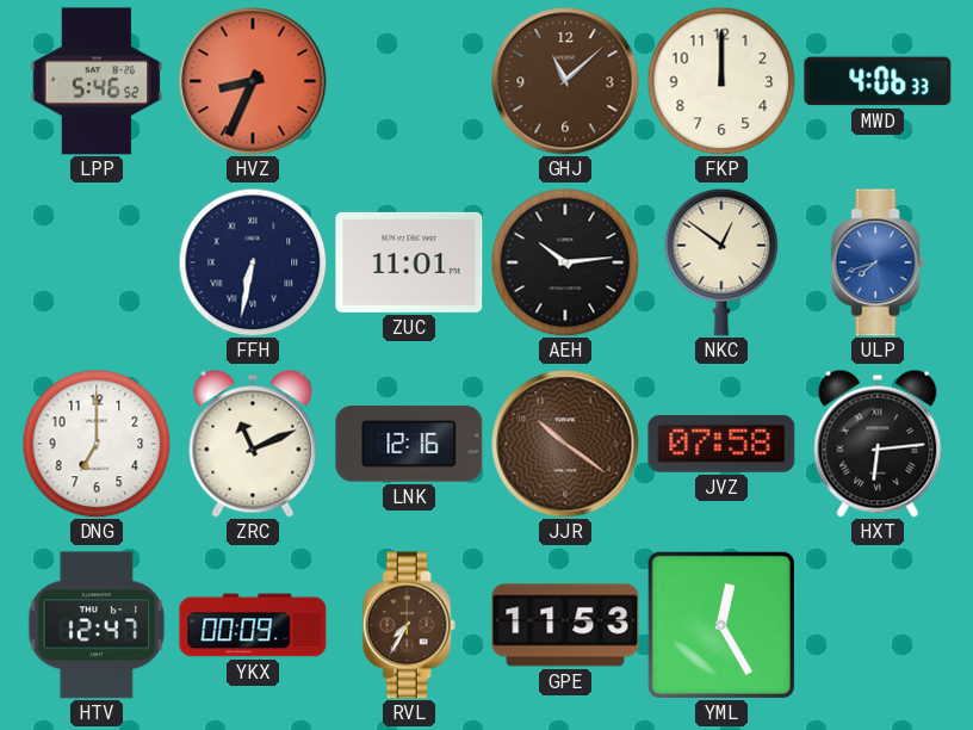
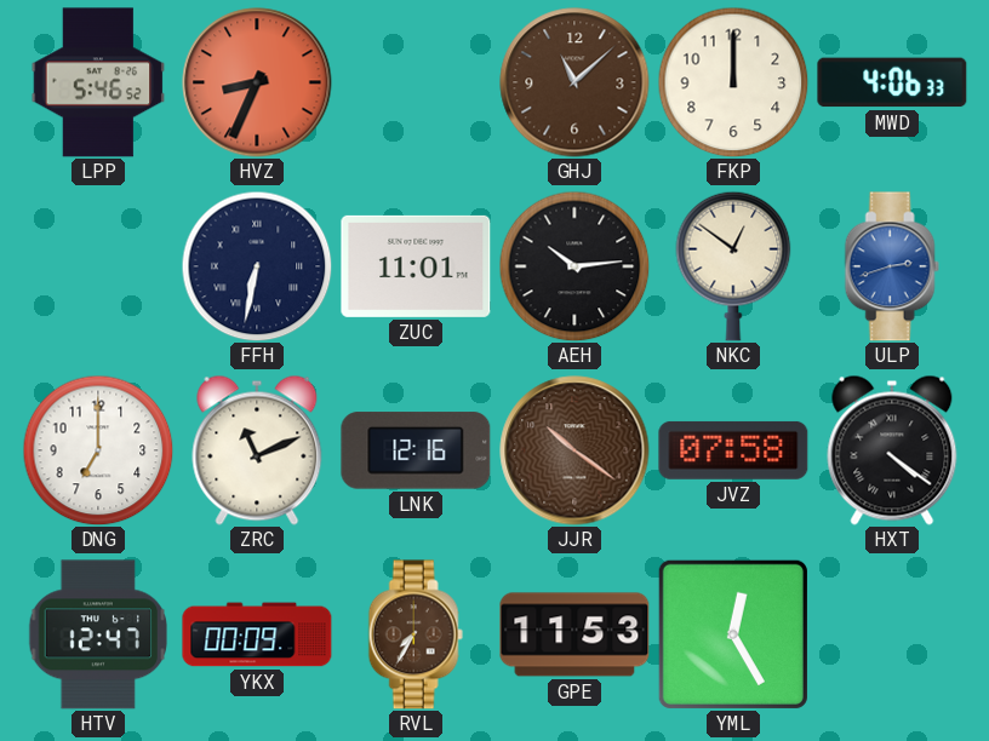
ULP: 7:42 -> 2:42
HXT: 6:14 -> 4:21
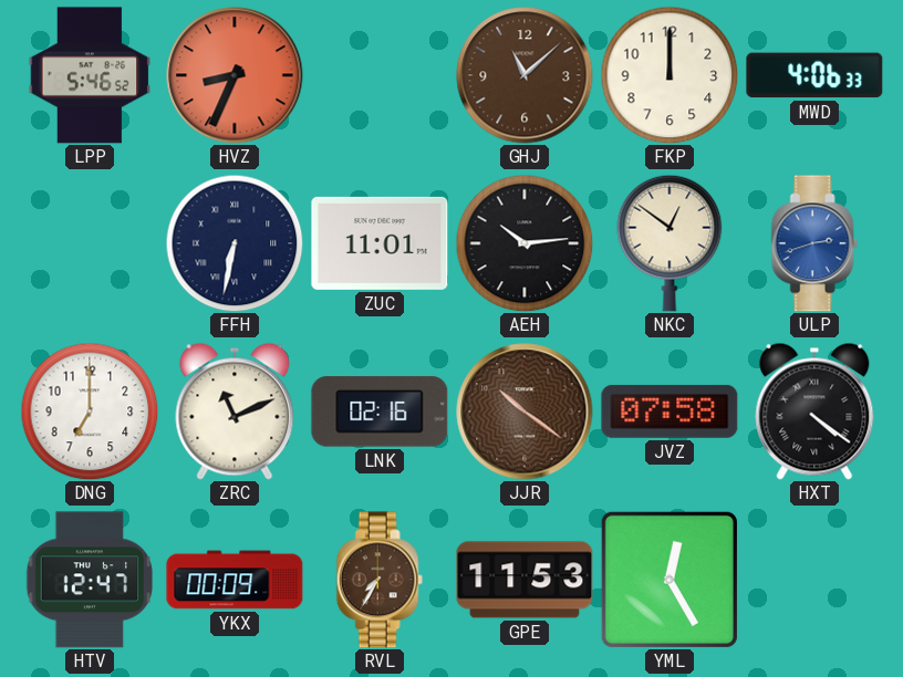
LNK: 12:16 -> 02:16
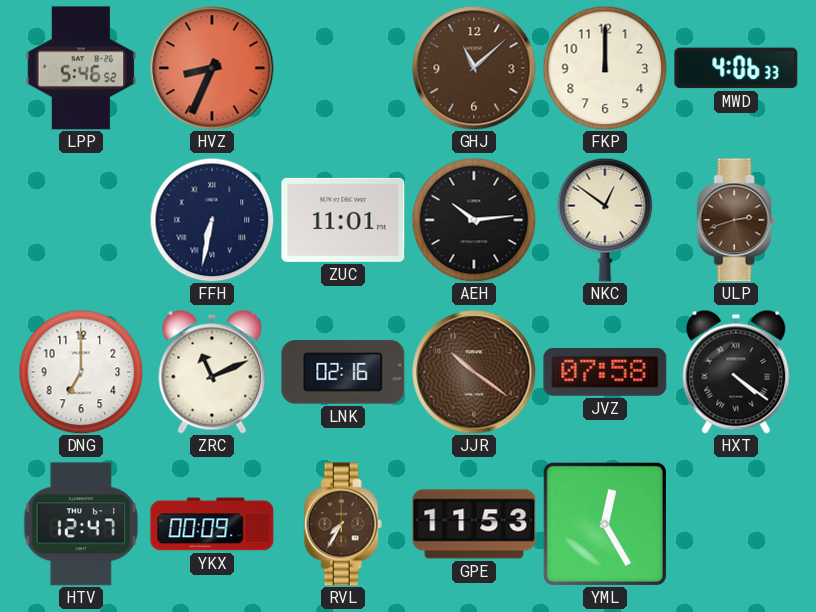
ULP dial: blue -> brown
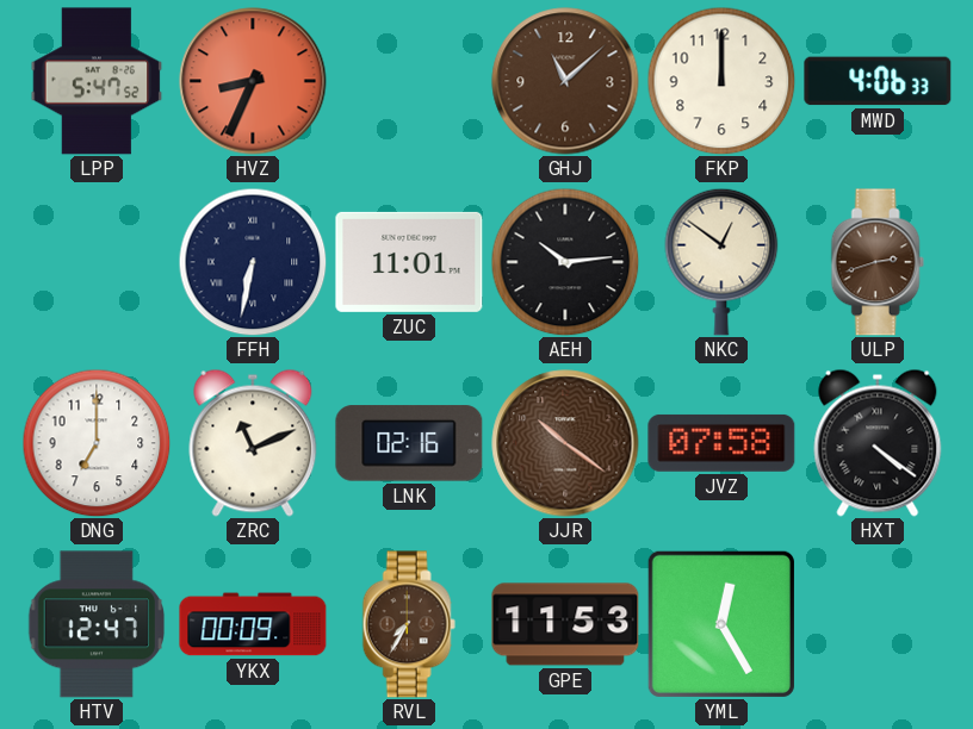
LPP: 5:46 -> 5:47
